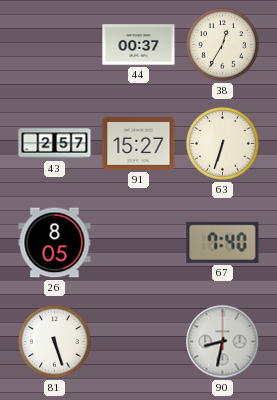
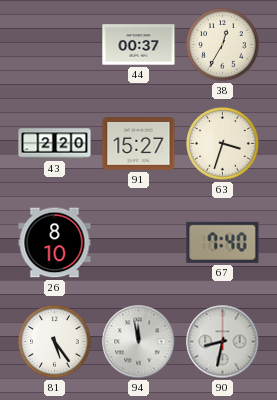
43: 2:57 -> 2:20
63: 6:33 -> 3:33
26: 8:05 -> 8:10
81: 5:27 -> 5:24
94: none -> 11:58
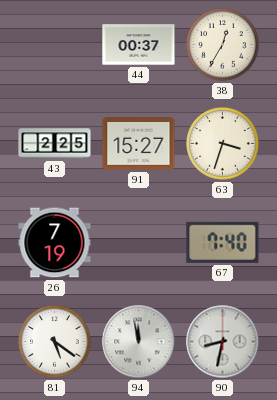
43: 2:20 -> 2:25
26: 8:10 -> 7:19
81: 5:24 -> 5:21
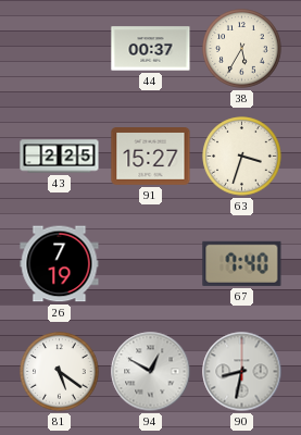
38: 12:35 -> 5:35
94: 11:58 -> 12:50
